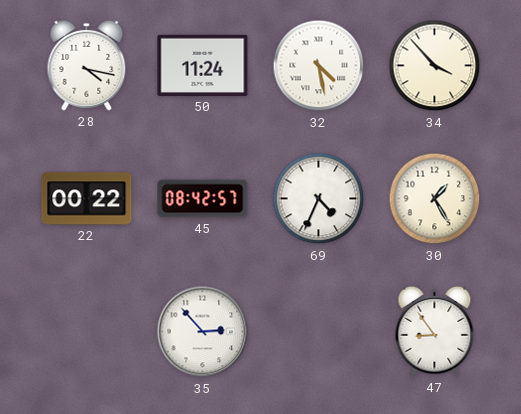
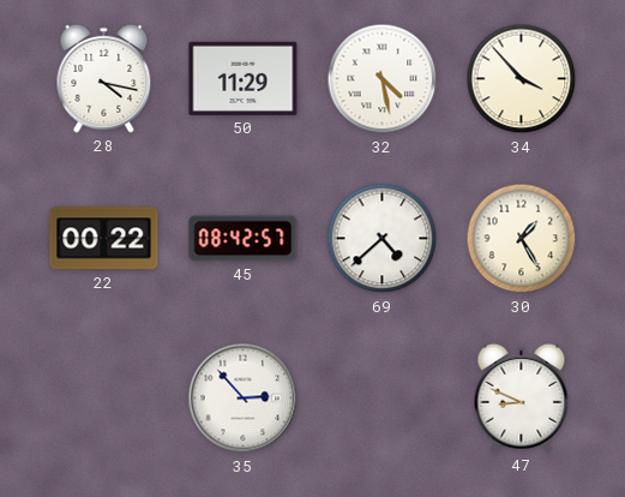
50: 11:24 -> 11:29
69: 4:34 -> 4:38
47: 8:54 -> 8:49
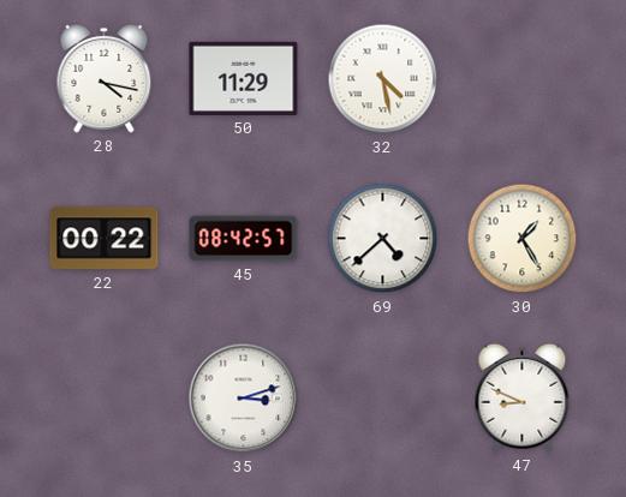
34: 3:53 -> none
35: 2:53 -> 3:12
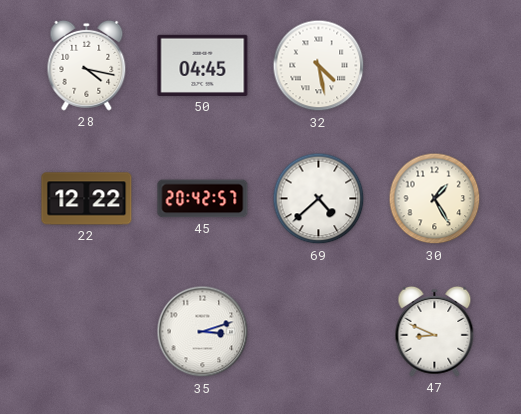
50: 11:29 -> 04:45
22: 00:22 -> 12:22
45: 08:42 -> 20:42
